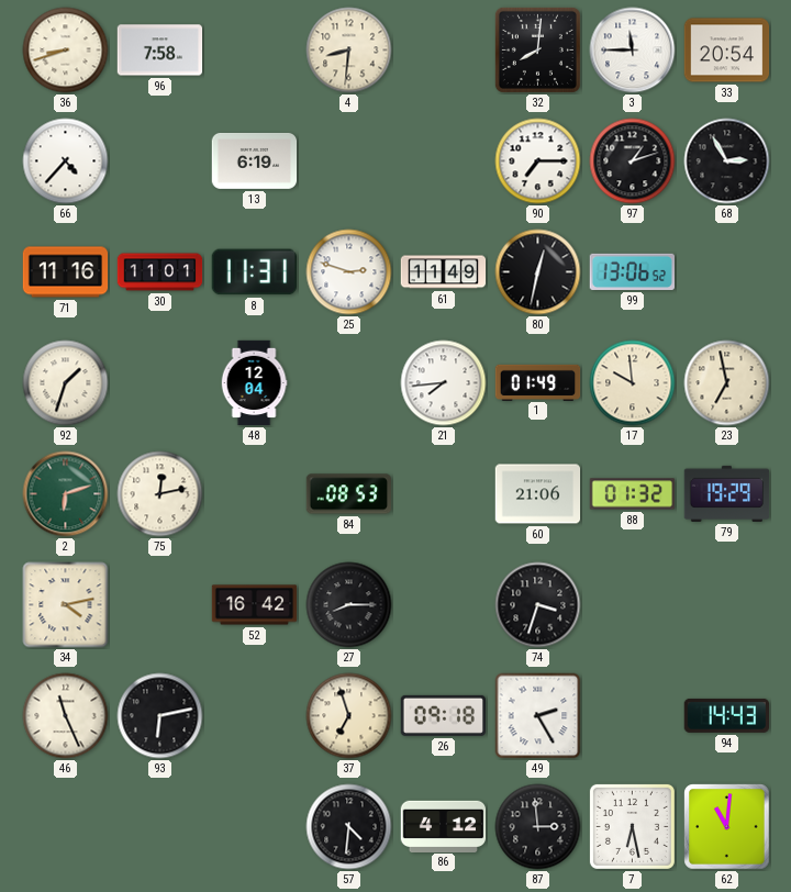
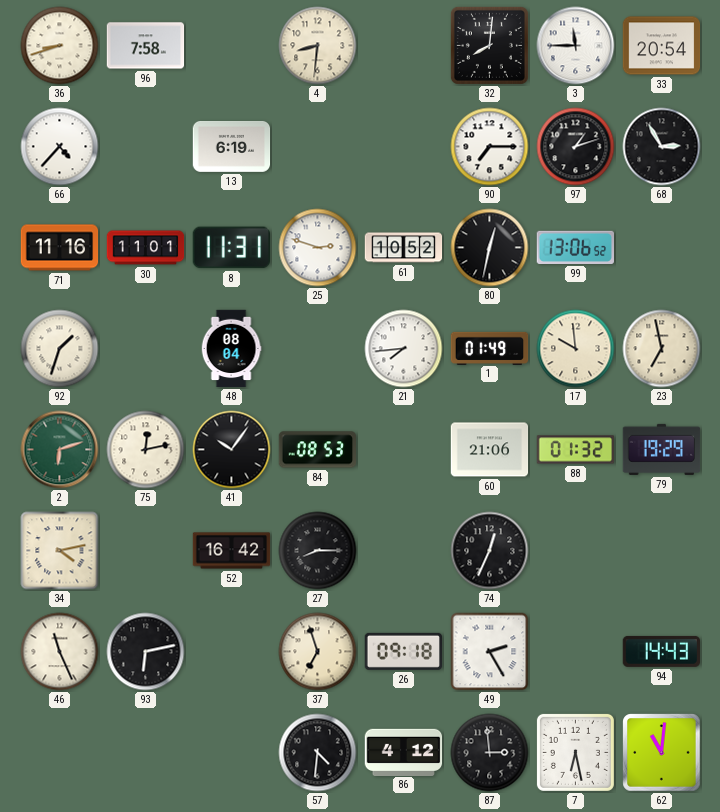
61: 11:49 -> 10:52
48: 12:04 -> 08:04
41: none -> 10:06
74: 3:33 -> 12:34
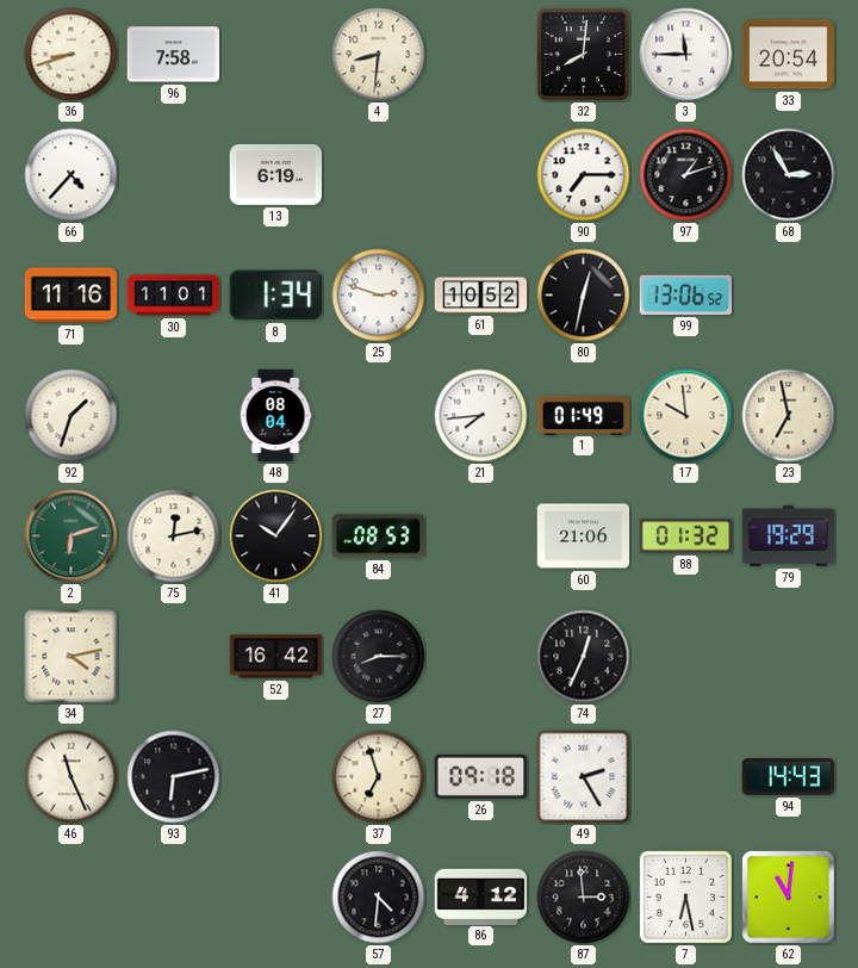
8: 11:31 -> 1:34
